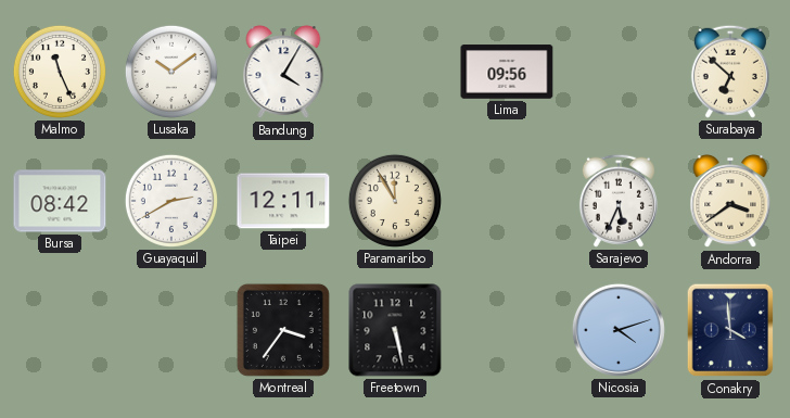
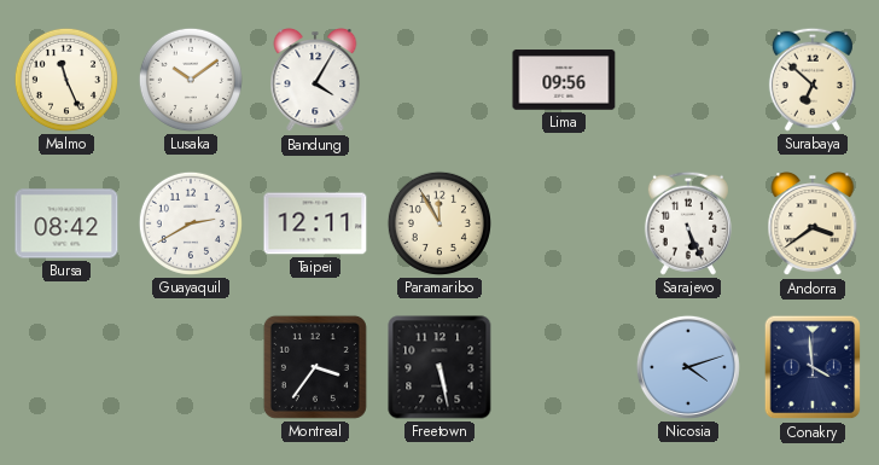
Sarajevo: 5:34 -> 5:26
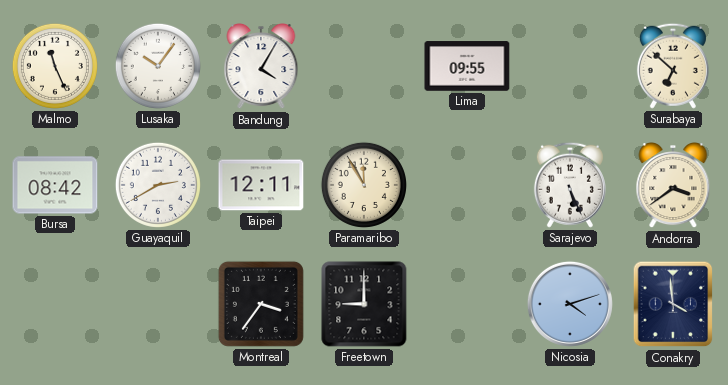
Lusaka: 10:09 -> 10:06
Lima: 09:56 -> 09:55
Freetown: 5:28 -> 9:00
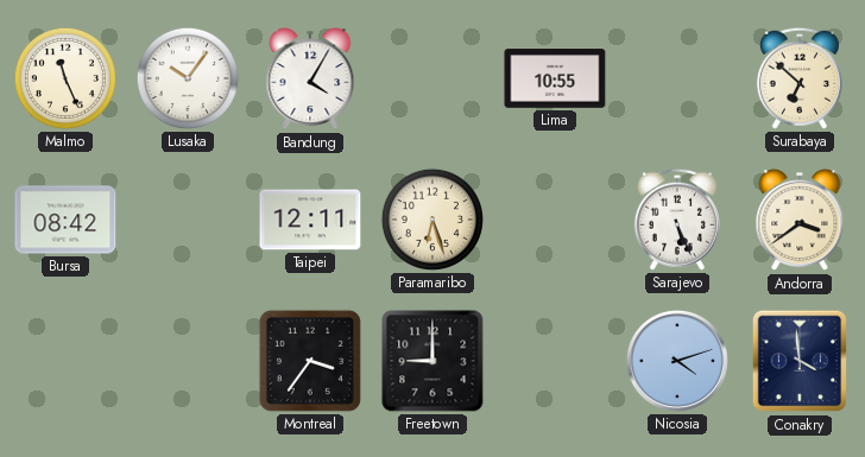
Lima: 09:55 -> 10:55
Guayaquil: 2:40 -> none
Paramaribo: 11:55 -> 6:27
